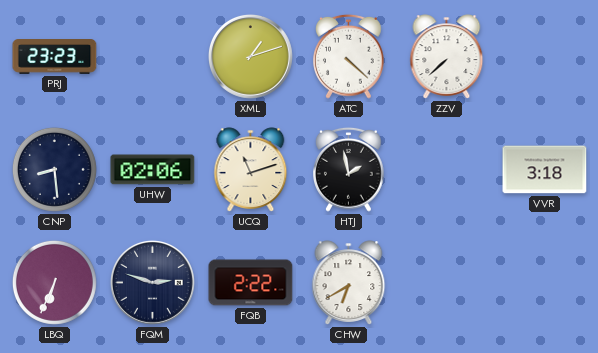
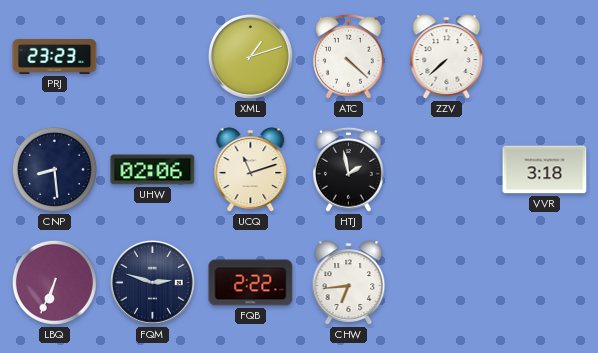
CHW: 6:40 -> 6:44
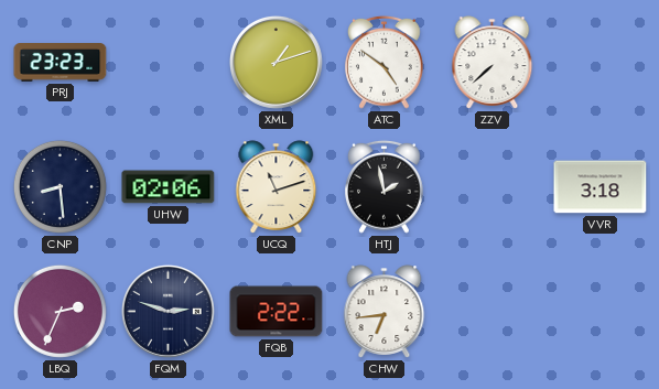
ATC: 4:22 -> 4:51
LBQ: 6:34 -> 2:34
